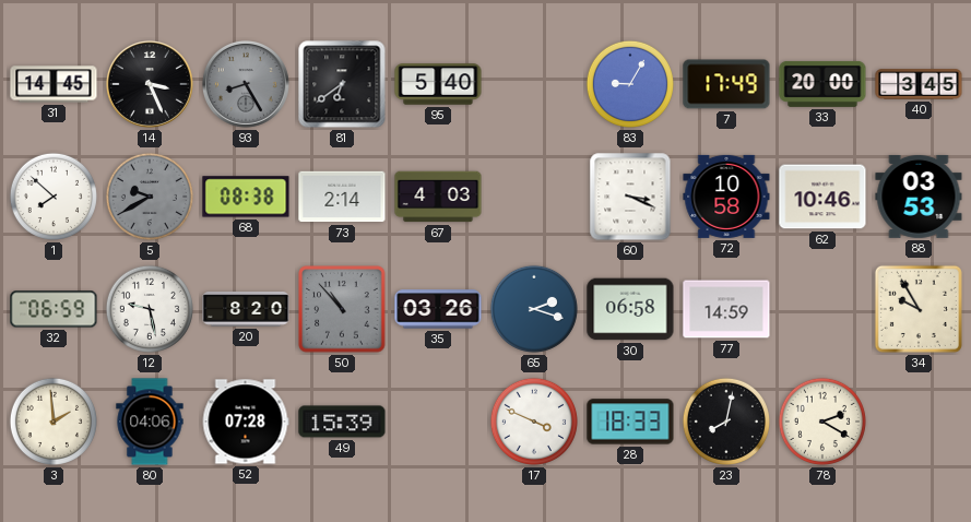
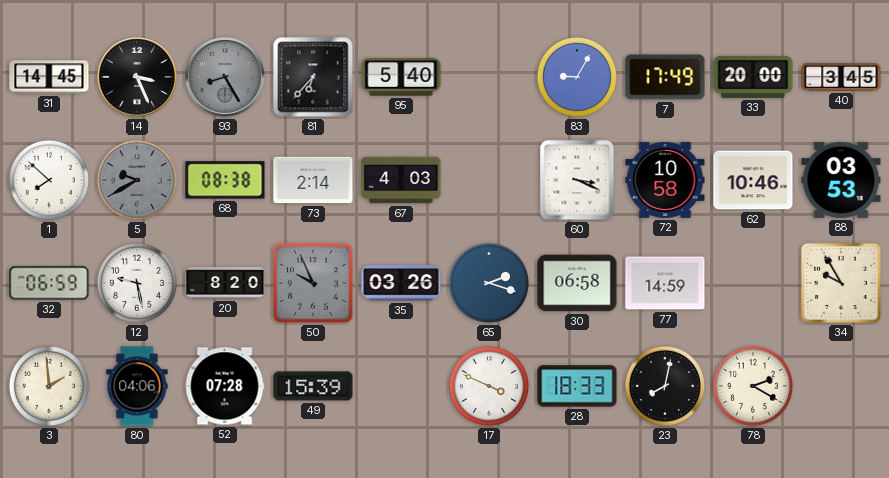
81: 6:39 -> 6:37
50: 10:53 -> 9:56
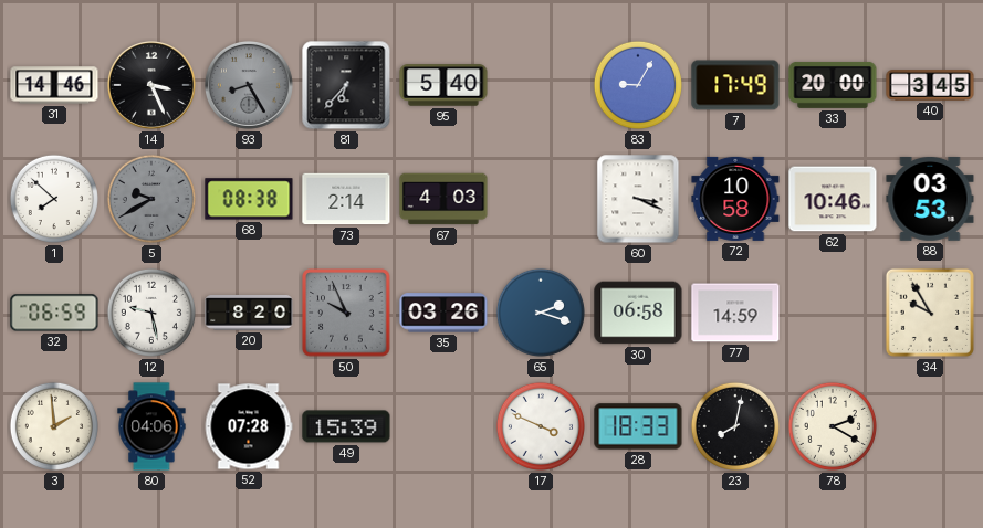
31: 14:45 -> 14:46
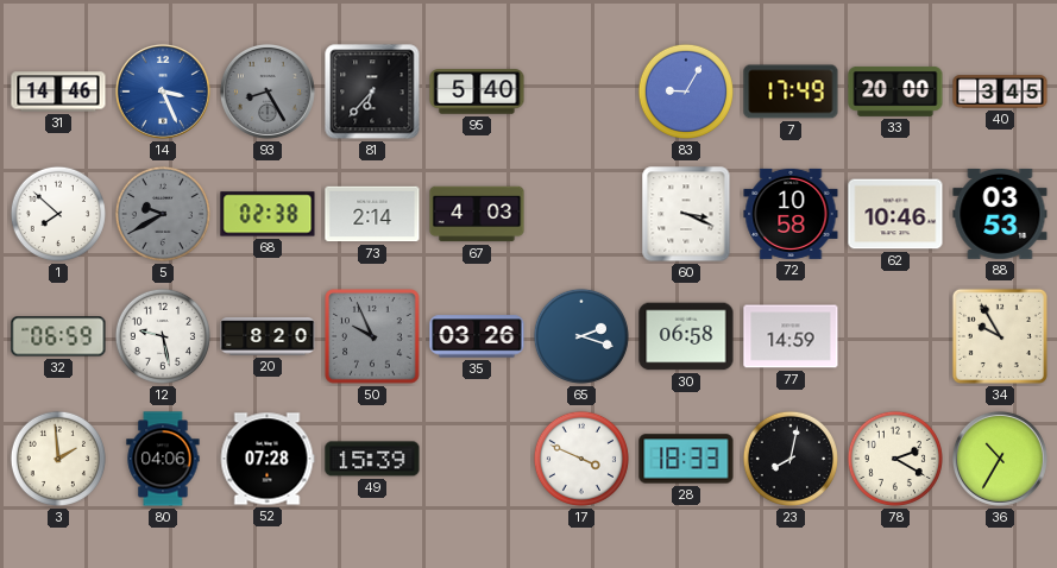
14 dial: black -> blue
68: 08:38 -> 02:38
36: none -> 10:35
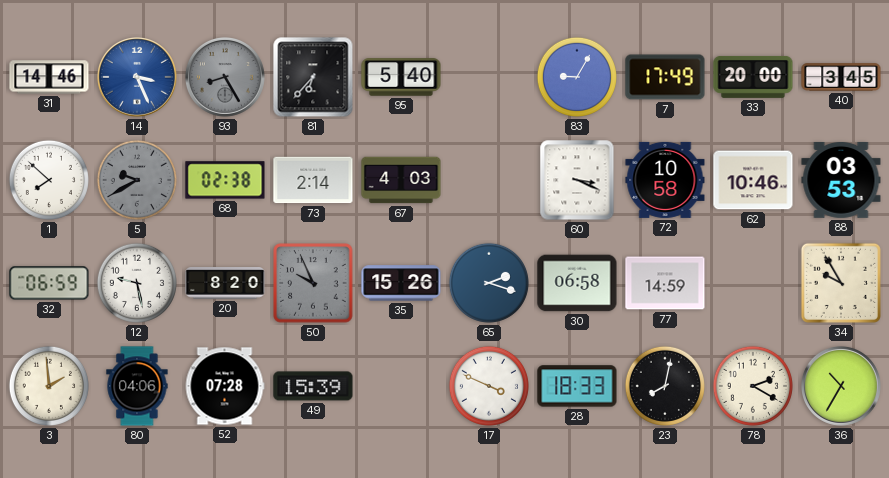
35: 03:26 -> 15:26
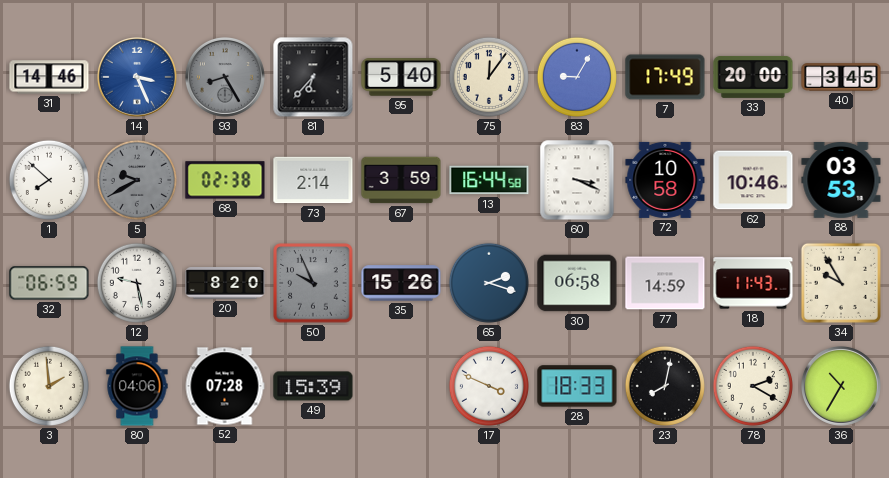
75: none -> 12:06
67: 4:03 -> 3:59
13: none -> 16:44
18: none -> 11:43
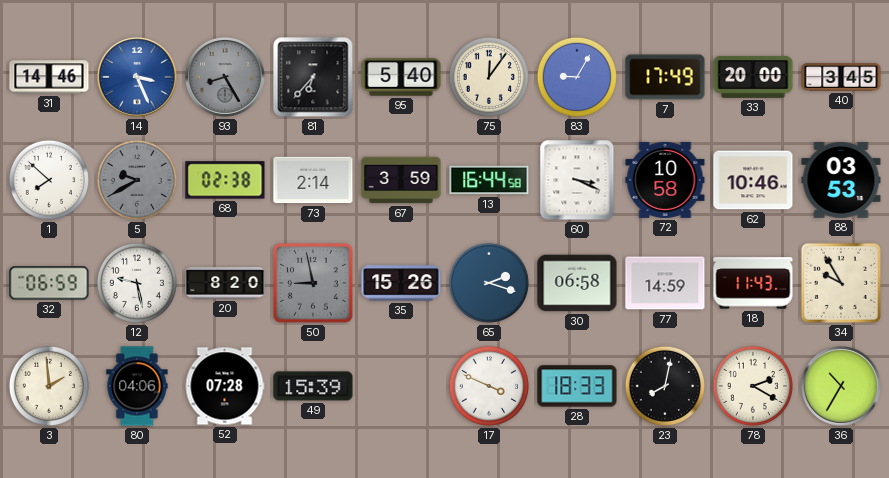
50: 9:56 -> 8:58
